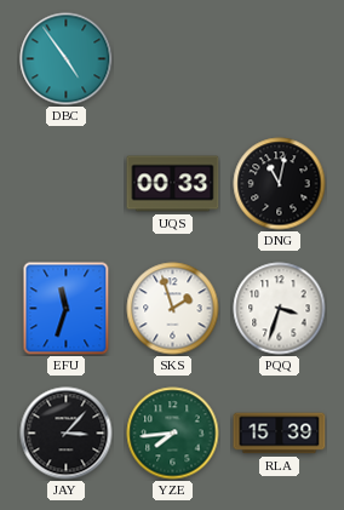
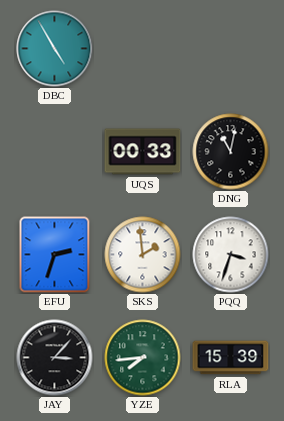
DBC: 4:54 -> 4:55
EFU: 11:33 -> 2:33
SKS: 1:57 -> 1:59
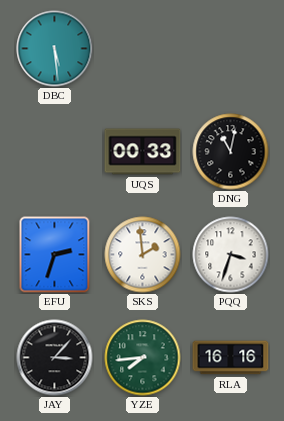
DBC: 4:55 -> 5:29
RLA: 15:39 -> 16:16
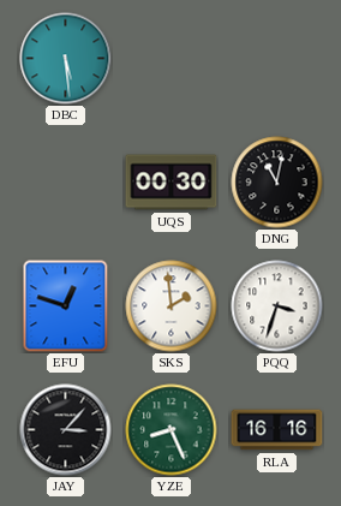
UQS: 00:33 -> 00:30
EFU: 2:33 -> 12:48
YZE: 7:44 -> 8:26
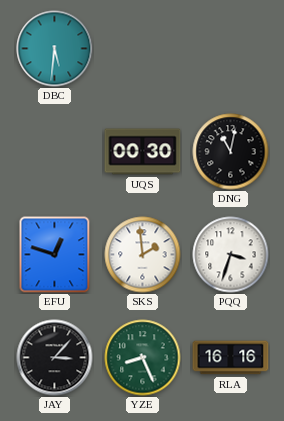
DBC: 5:29 -> 5:31
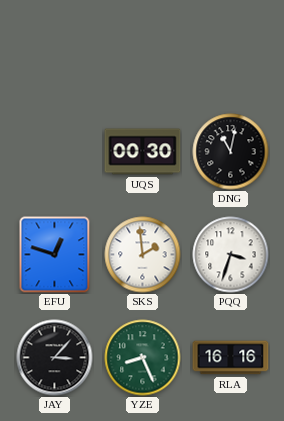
DBC: 5:31 -> none
